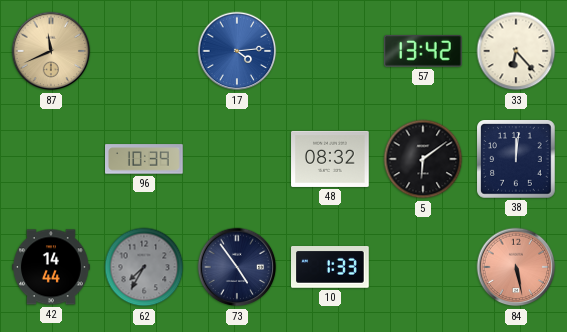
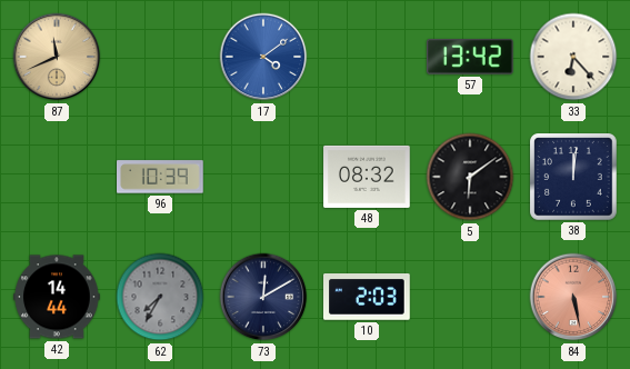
17: 4:14 -> 4:09
73: 4:54 -> 12:10
10: 1:33 -> 2:03
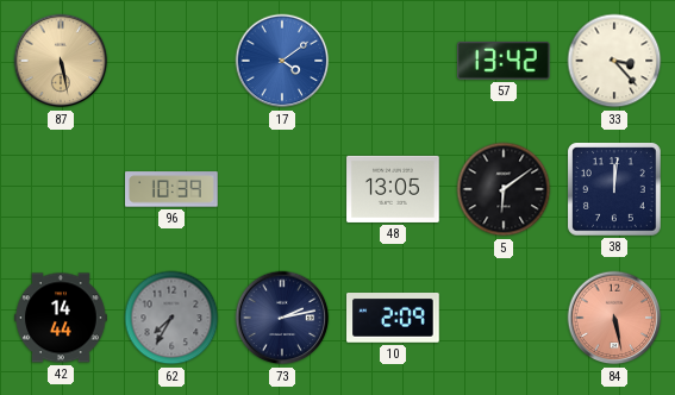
87: 11:41 -> 5:28
33: 6:23 -> 3:23
48: 08:32 -> 13:05
73: 12:10 -> 2:13
10: 2:03 -> 2:09
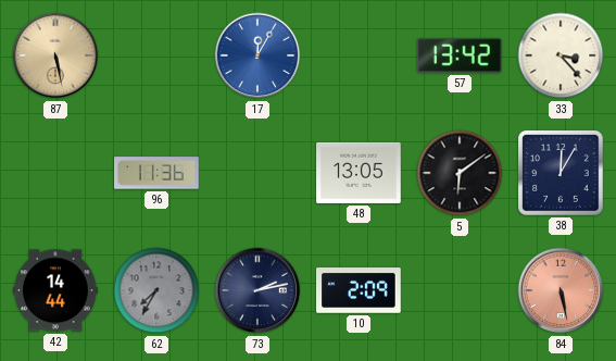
17: 4:09 -> 12:05
96: 10:39 -> 11:36
38: 12:01 -> 12:05
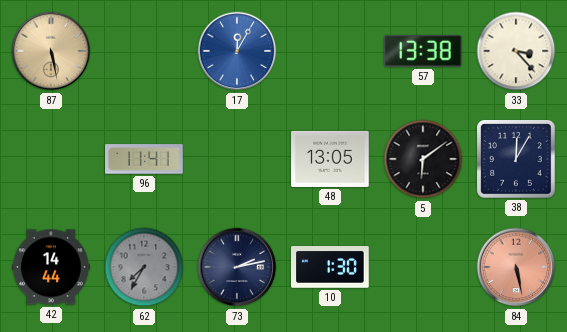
57: 13:42 -> 13:38
96: 11:36 -> 11:41
10: 2:09 -> 1:30
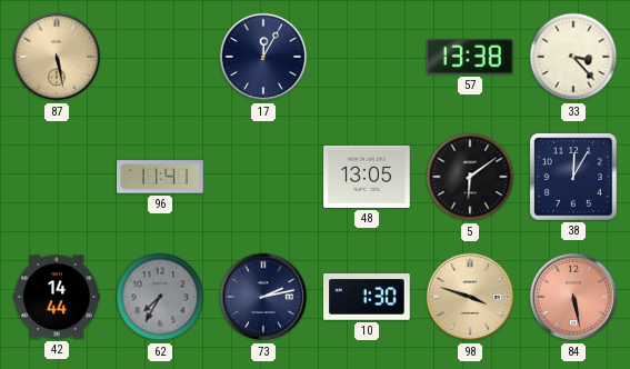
17 dial: blue -> navy
98: none -> 3:48
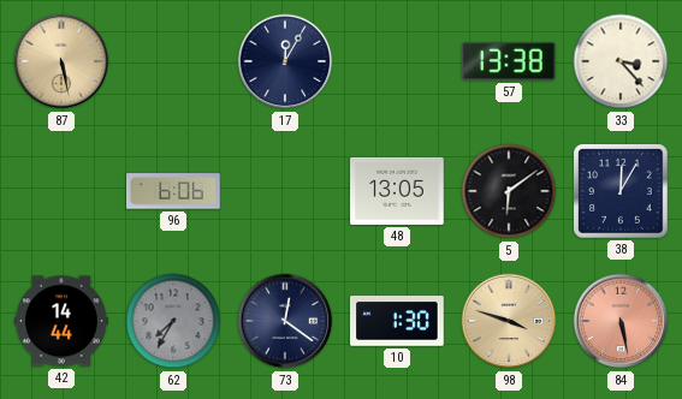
96: 11:41 -> 6:06
73: 2:13 -> 12:21
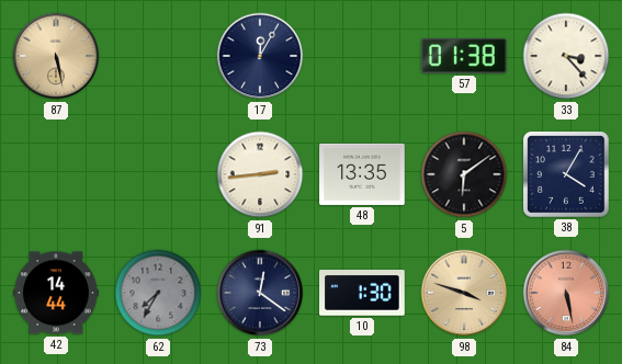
57: 13:38 -> 01:38
96: 6:06 -> none
91: none -> 2:44
48: 13:05 -> 13:35
38: 12:05 -> 4:05
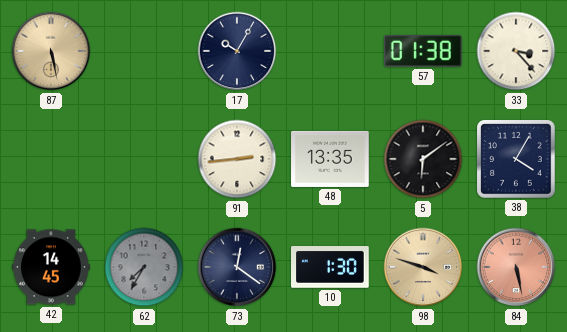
17: 12:05 -> 10:05
42: 14:44 -> 14:45
